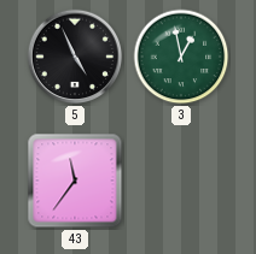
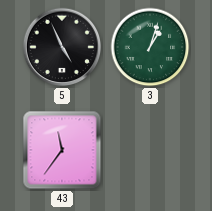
3: 12:58 -> 1:03
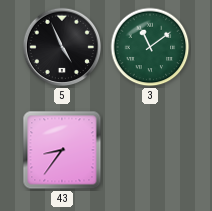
3: 1:03 -> 11:09
43: 11:36 -> 8:36
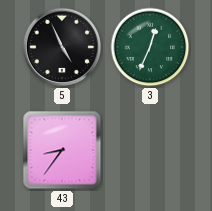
3: 11:09 -> 12:34
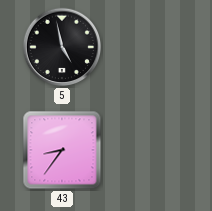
5: 4:56 -> 4:58
3: 12:34 -> none
